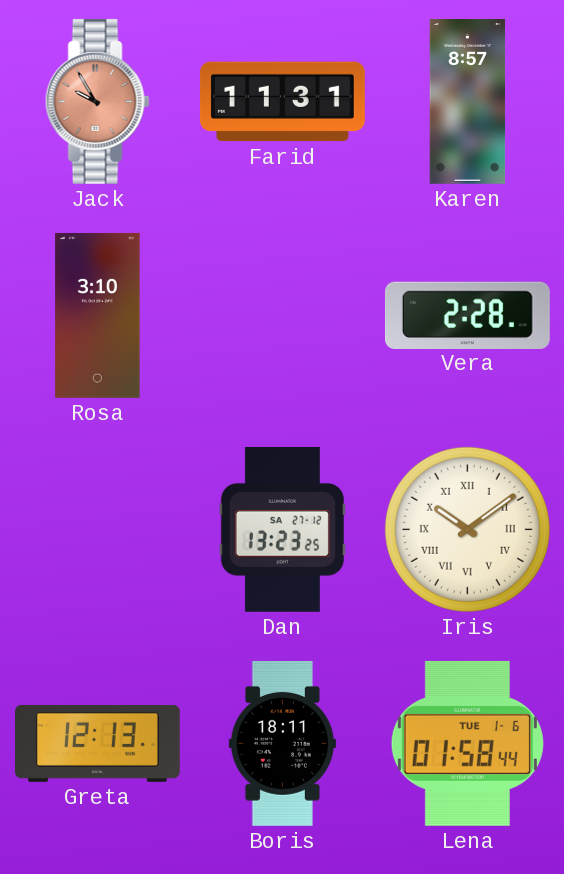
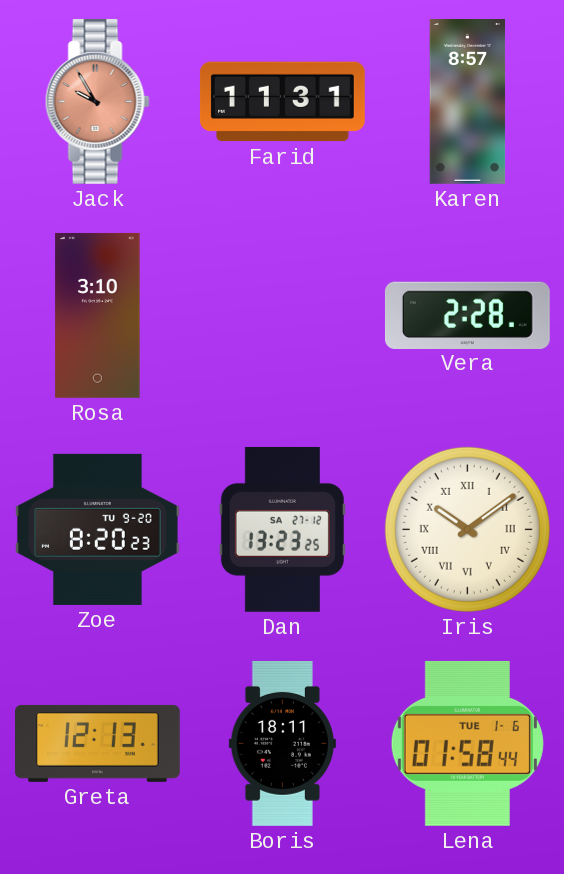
Zoe: none -> 8:20
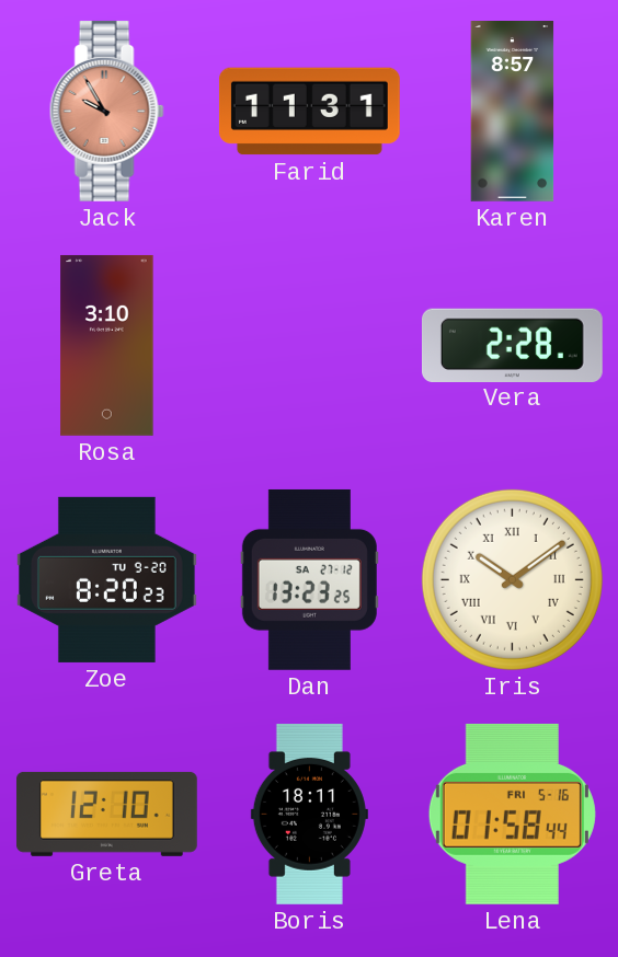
Greta: 12:13 -> 12:10
Lena date: TUE 1-6 -> FRI 5-16
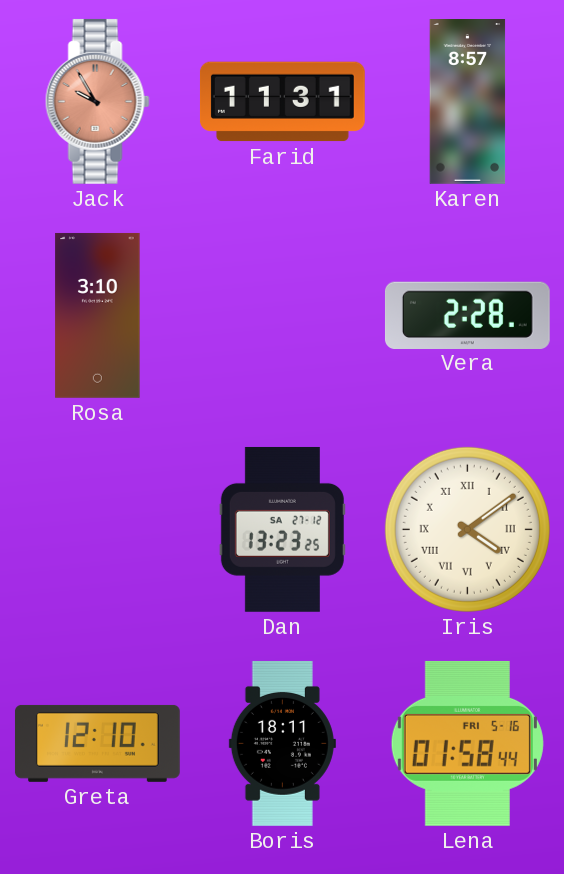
Zoe: 8:20 -> none
Iris: 10:09 -> 4:09
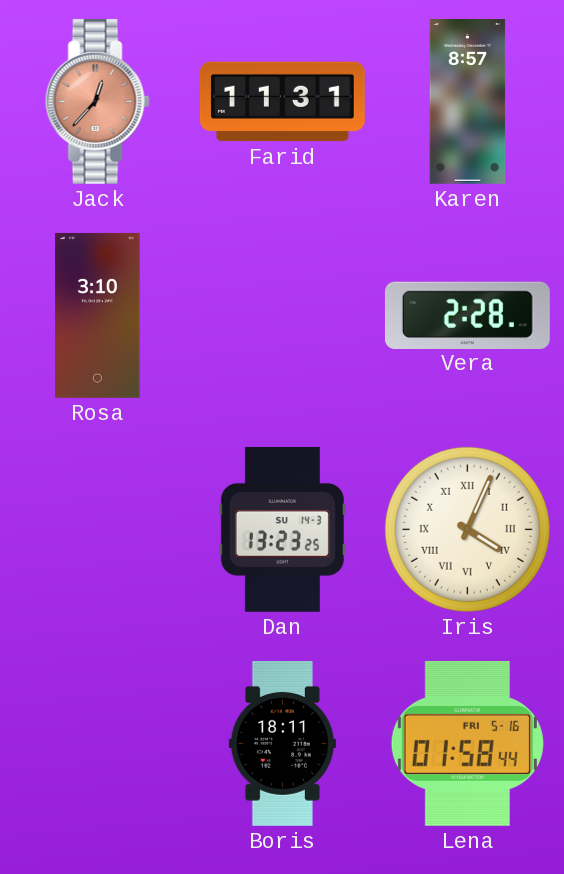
Jack: 9:55 -> 12:37
Dan date: SA 27-12 -> SU 14-3
Iris: 4:09 -> 4:04
Greta: 12:10 -> none
